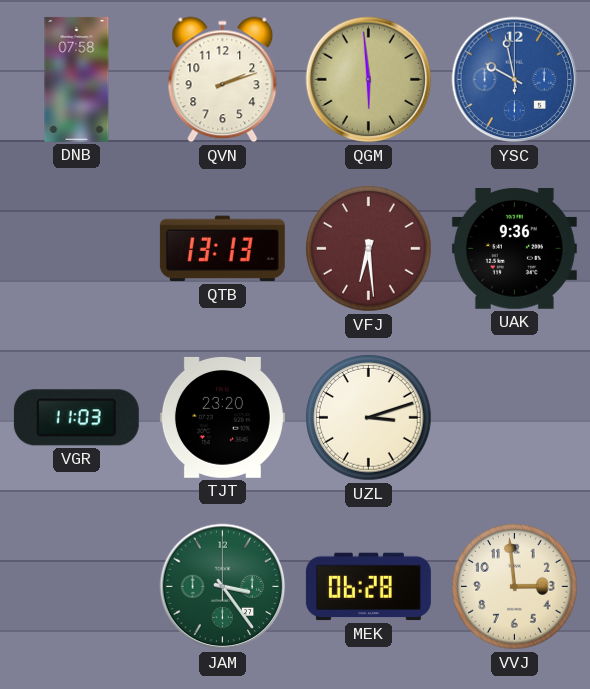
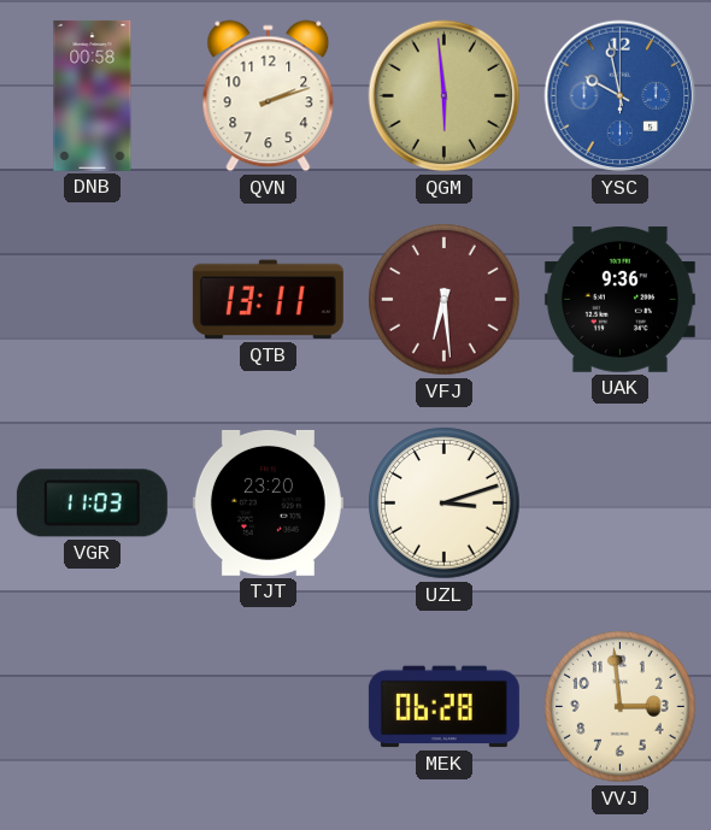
DNB: 07:58 -> 00:58
QTB: 13:13 -> 13:11
JAM: 3:24 -> none
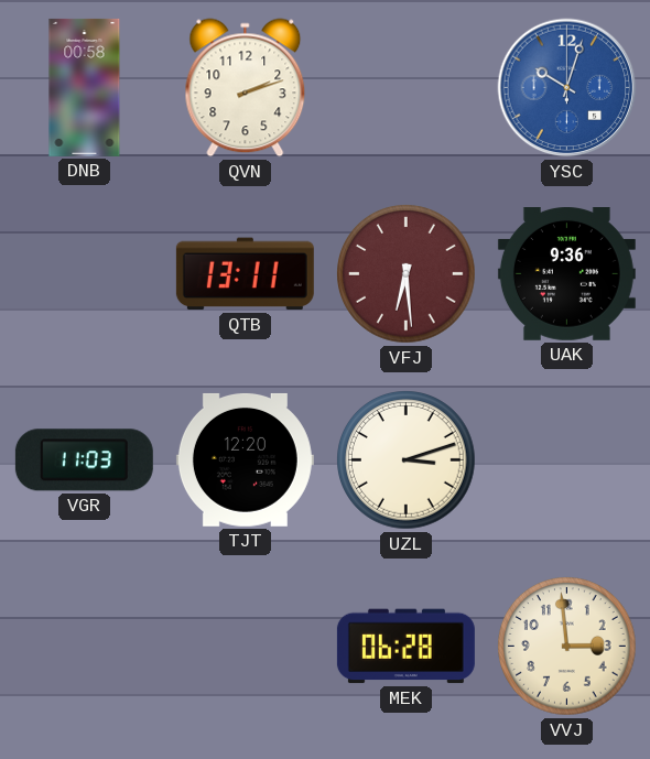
QGM: 5:59 -> none
YSC: 9:58 -> 10:03
TJT: 23:20 -> 12:20
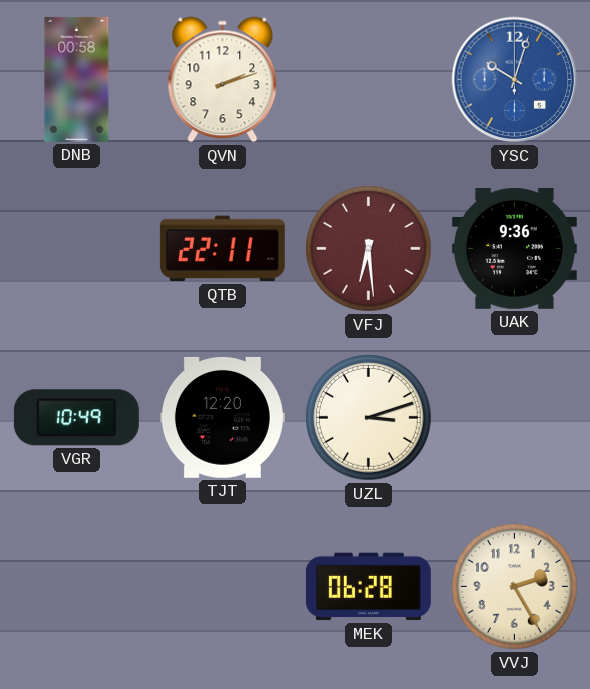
QTB: 13:11 -> 22:11
VGR: 11:03 -> 10:49
VVJ: 2:59 -> 2:25
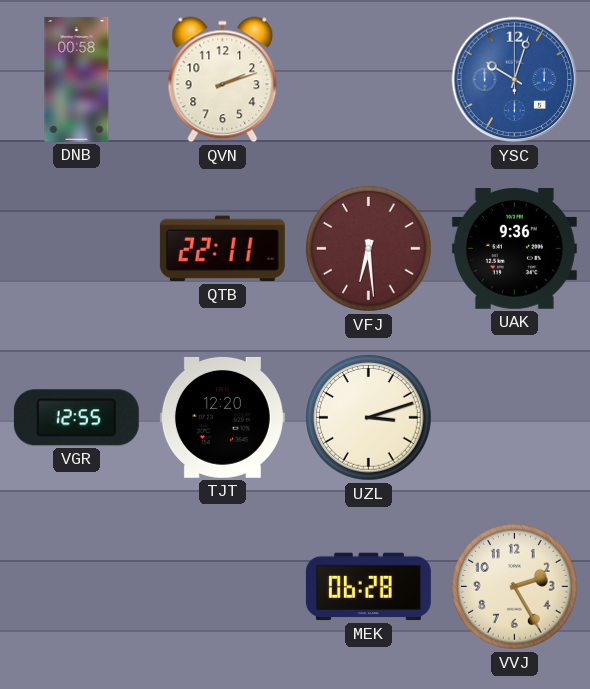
VGR: 10:49 -> 12:55
